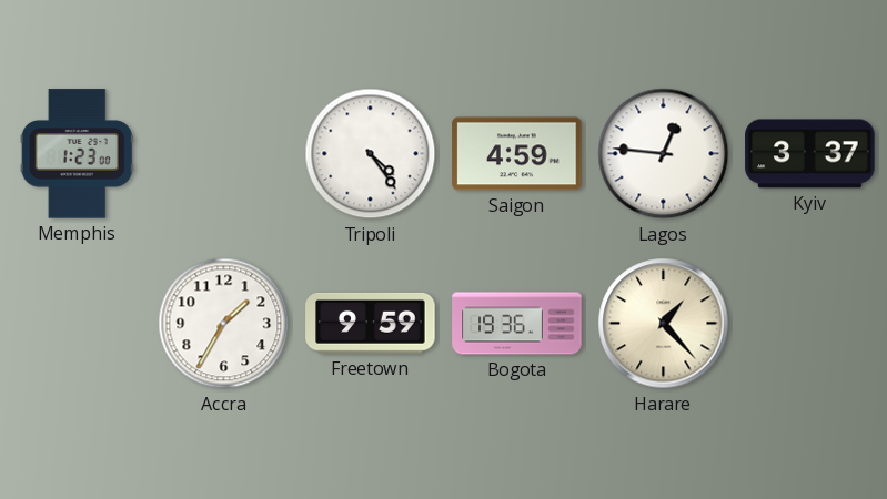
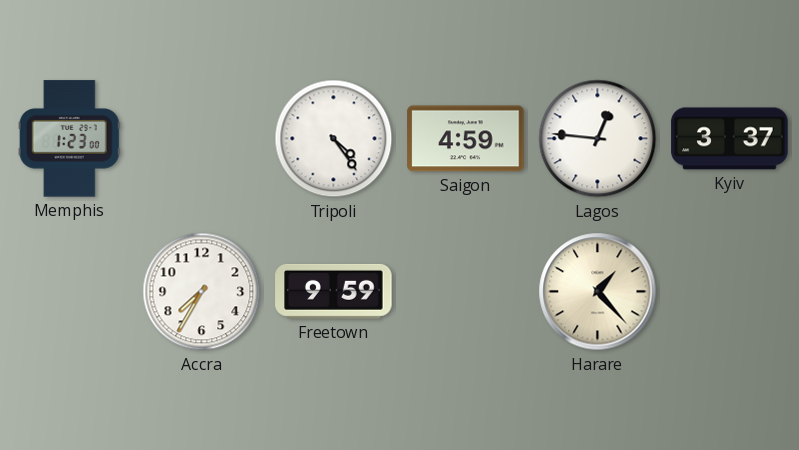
Accra: 1:35 -> 7:35
Bogota: 19:36 -> none
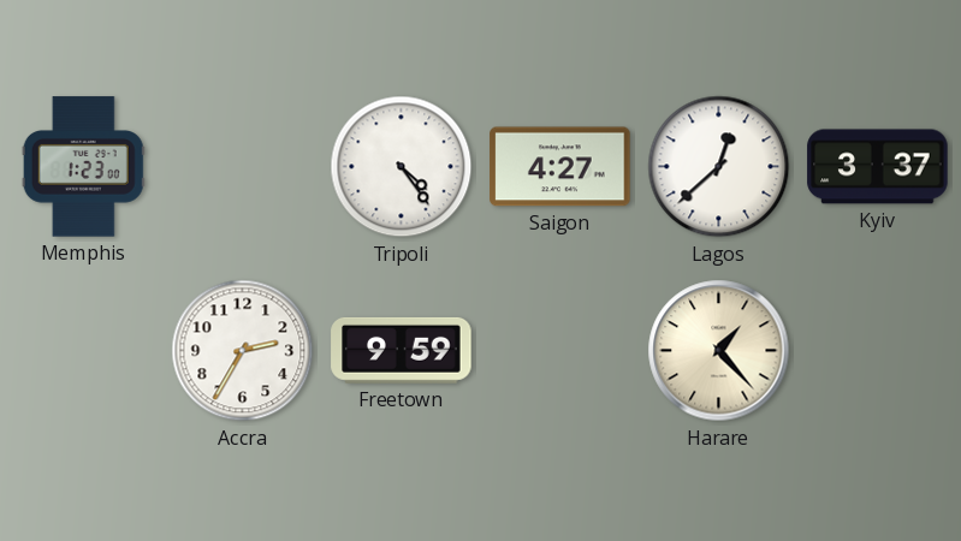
Saigon: 4:59 -> 4:27
Lagos: 12:46 -> 12:38
Accra: 7:35 -> 2:35
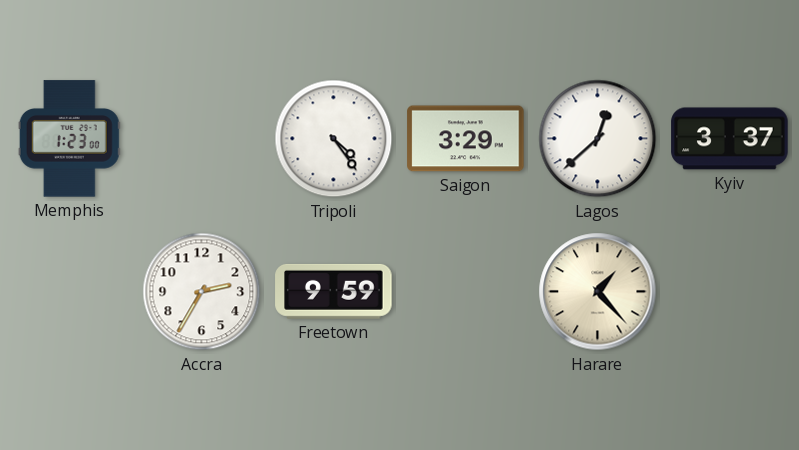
Saigon: 4:27 -> 3:29
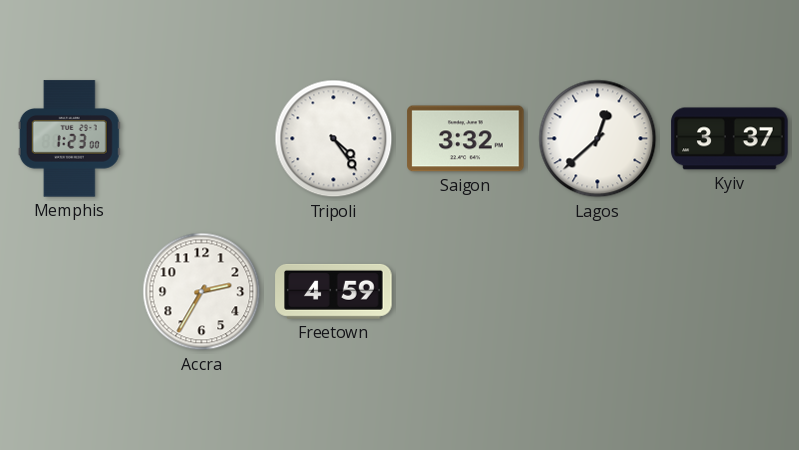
Saigon: 3:29 -> 3:32
Freetown: 9:59 -> 4:59
Harare: 1:23 -> none
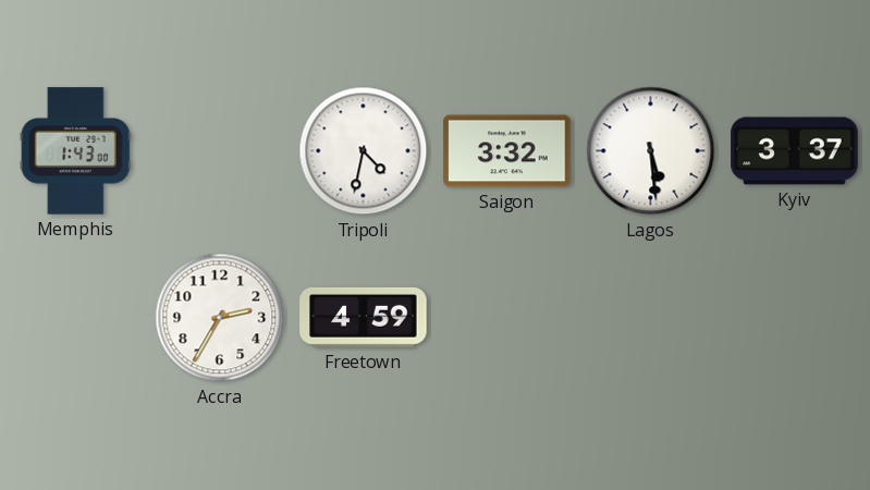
Memphis: 1:23 -> 1:43
Tripoli: 4:24 -> 4:32
Lagos: 12:38 -> 5:29
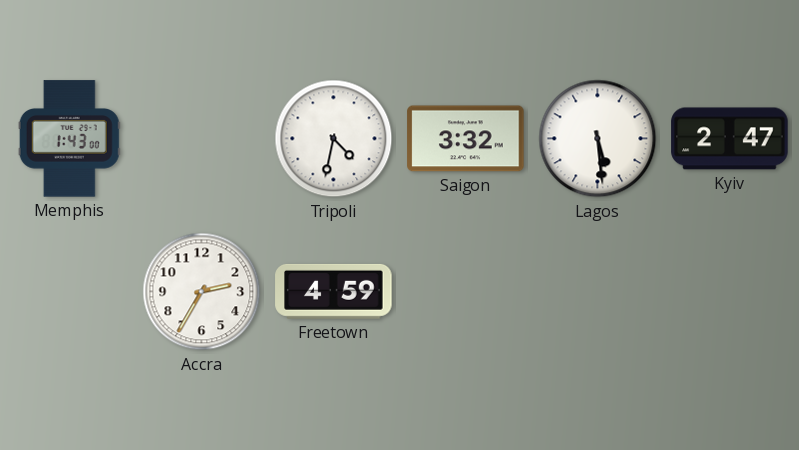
Kyiv: 3:37 -> 2:47
